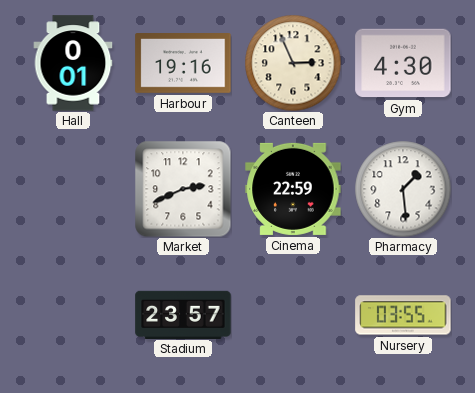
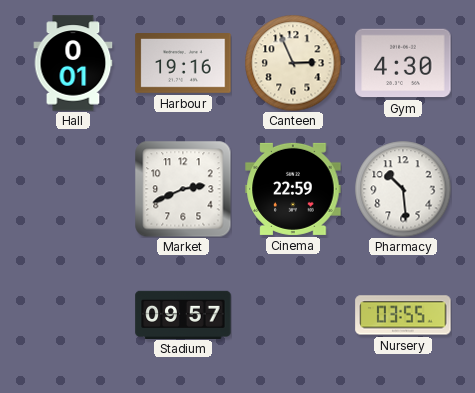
Pharmacy: 1:29 -> 10:29
Stadium: 23:57 -> 09:57
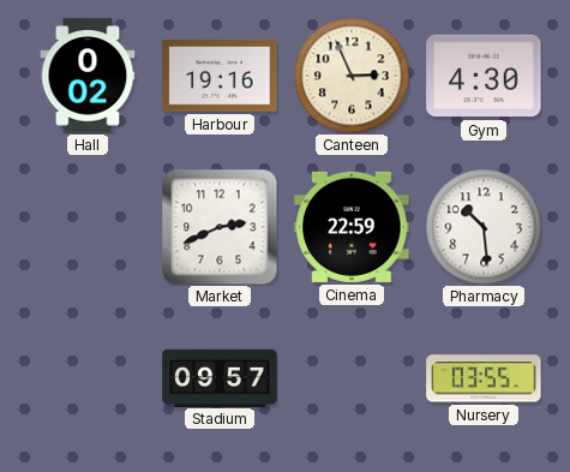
Hall: 0:01 -> 0:02
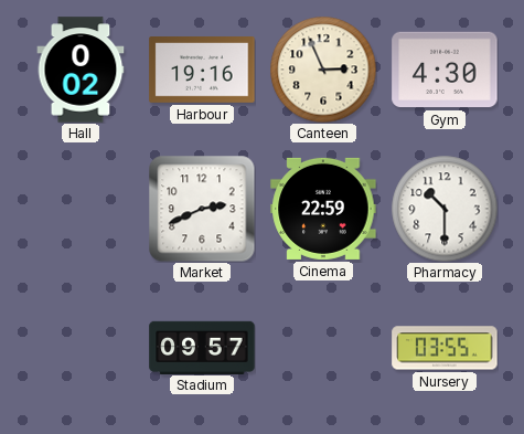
Pharmacy: 10:29 -> 10:30
